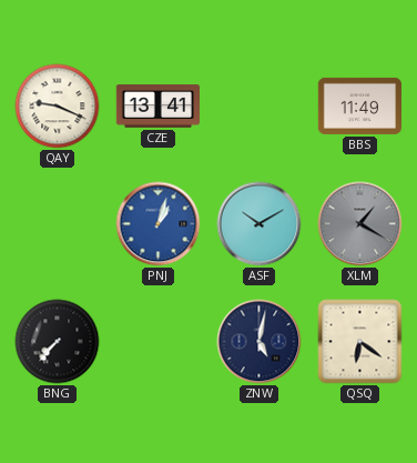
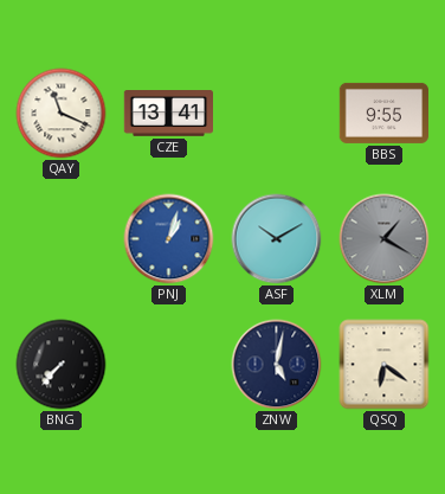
QAY: 9:19 -> 11:19
BBS: 11:49 -> 9:55
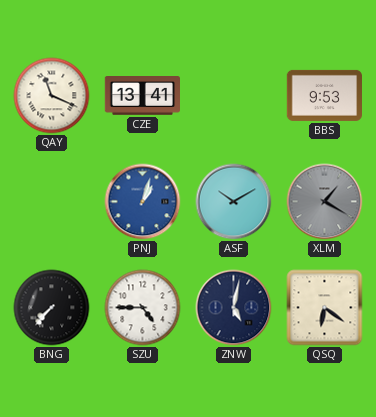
BBS: 9:55 -> 9:53
SZU: none -> 4:45
